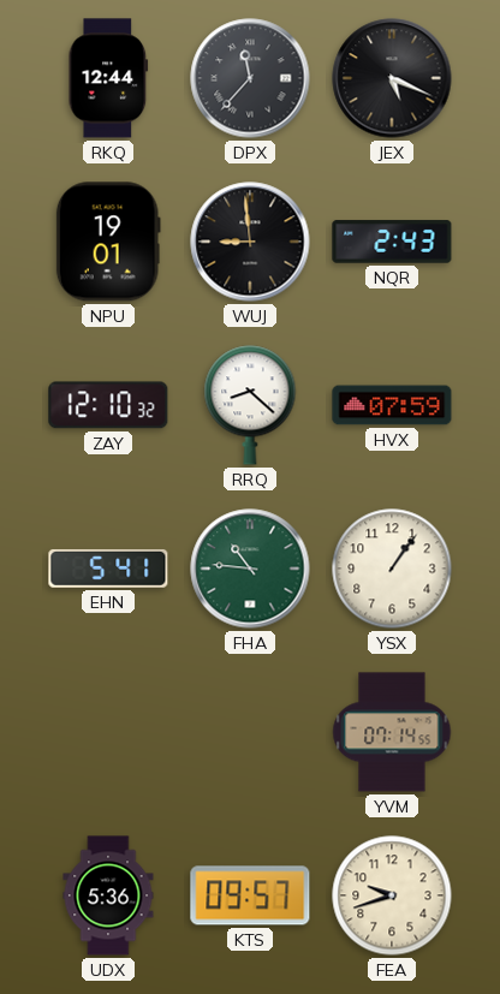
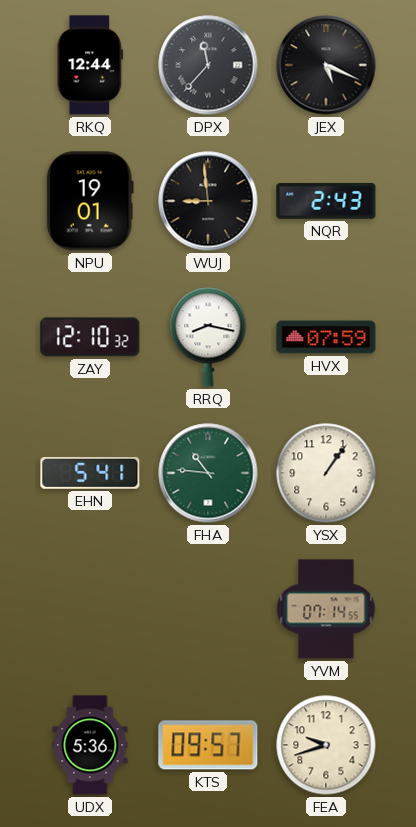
RRQ: 8:22 -> 8:17
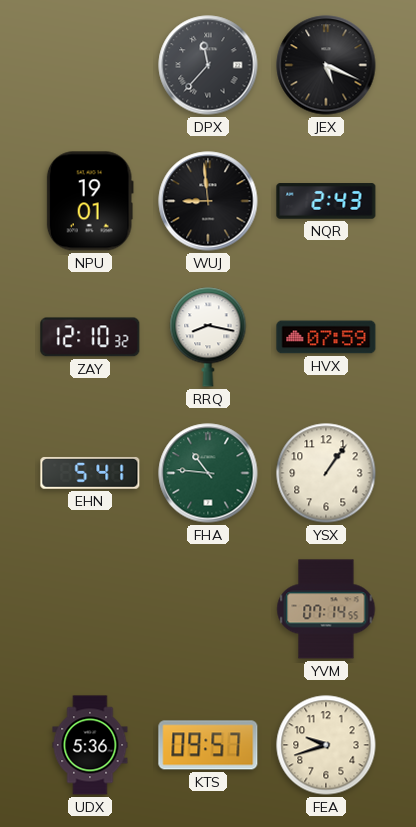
RKQ: 12:44 -> none
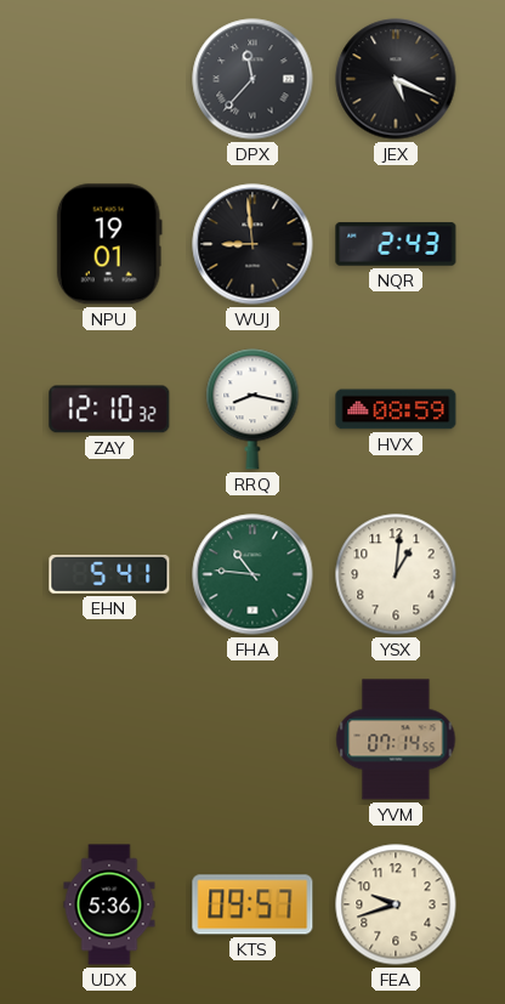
HVX: 07:59 -> 08:59
YSX: 1:06 -> 1:01
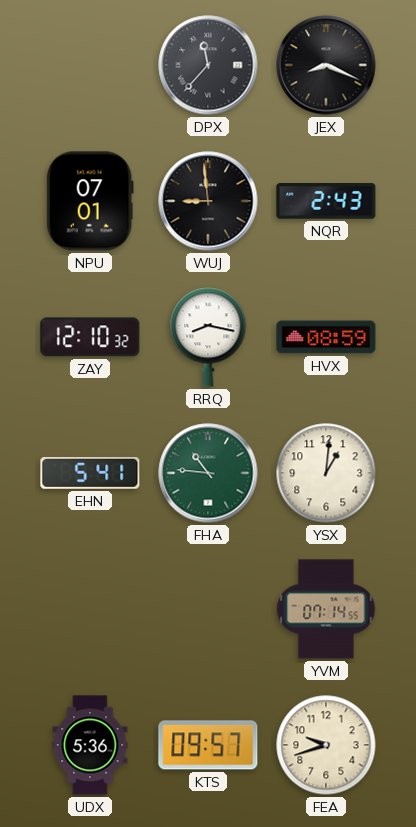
JEX: 5:19 -> 8:19
NPU: 19:01 -> 07:01
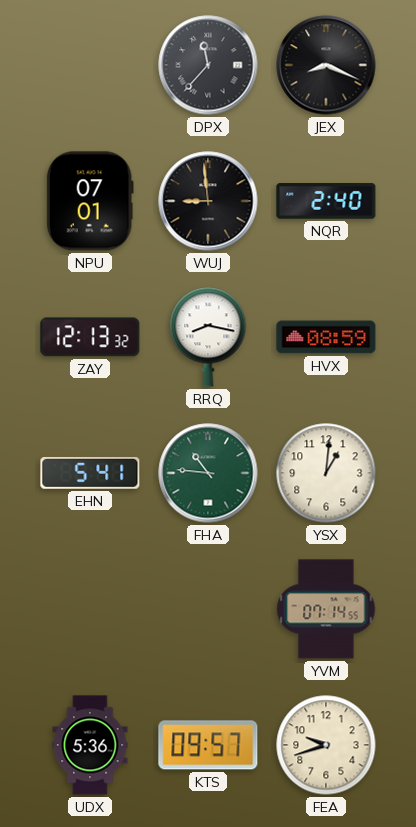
NQR: 2:43 -> 2:40
ZAY: 12:10 -> 12:13
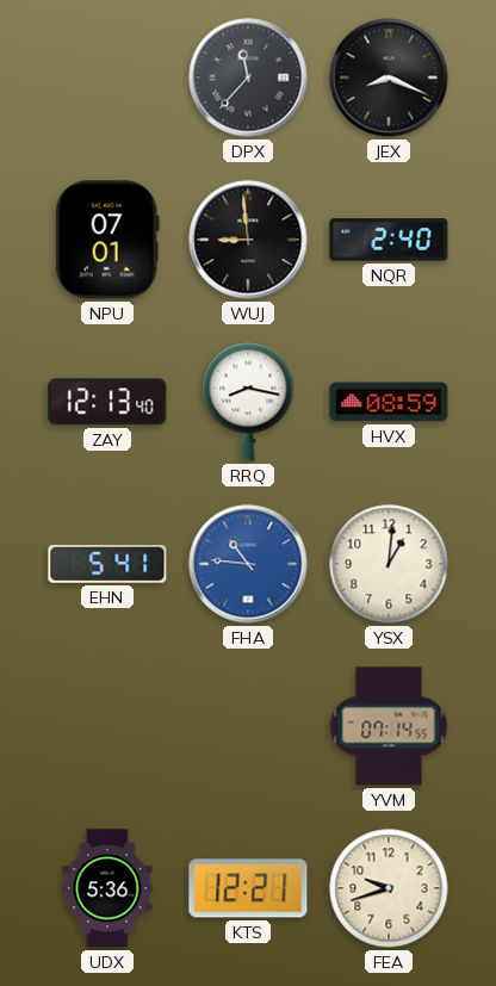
ZAY: 12:13:32 -> 12:13:40
FHA dial: green -> blue
KTS: 09:57 -> 12:21
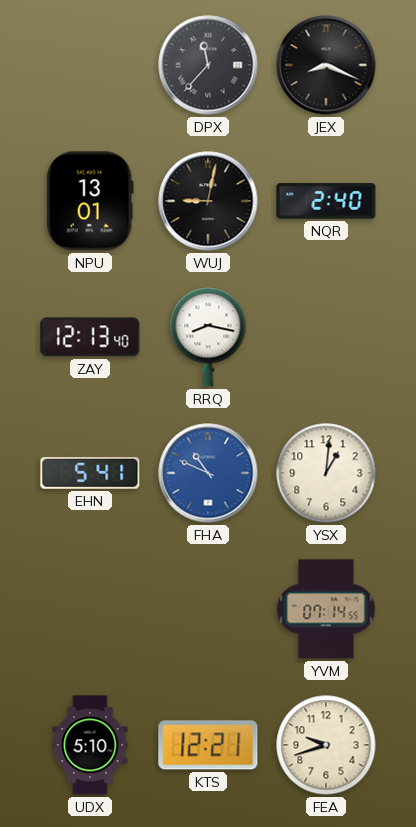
NPU: 07:01 -> 13:01
WUJ: 8:59 -> 9:02
HVX: 08:59 -> none
FHA: 10:46 -> 10:49
UDX: 5:36 -> 5:10
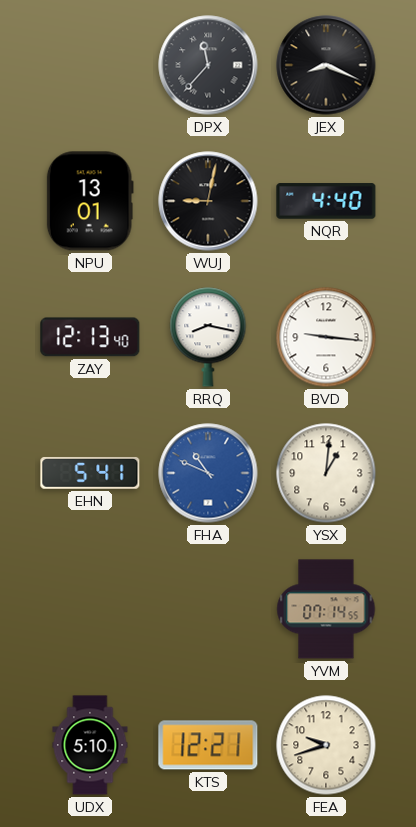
NQR: 2:40 -> 4:40
BVD: none -> 9:16
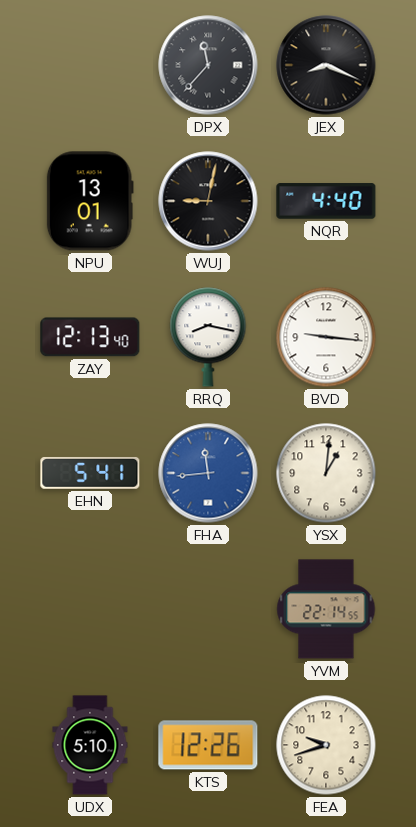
FHA: 10:49 -> 11:44
YVM: 07:14 -> 22:14
KTS: 12:21 -> 12:26
